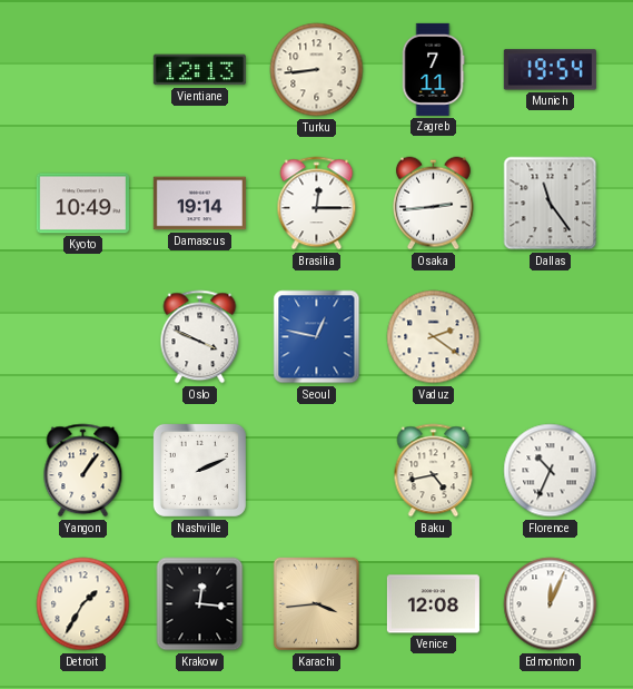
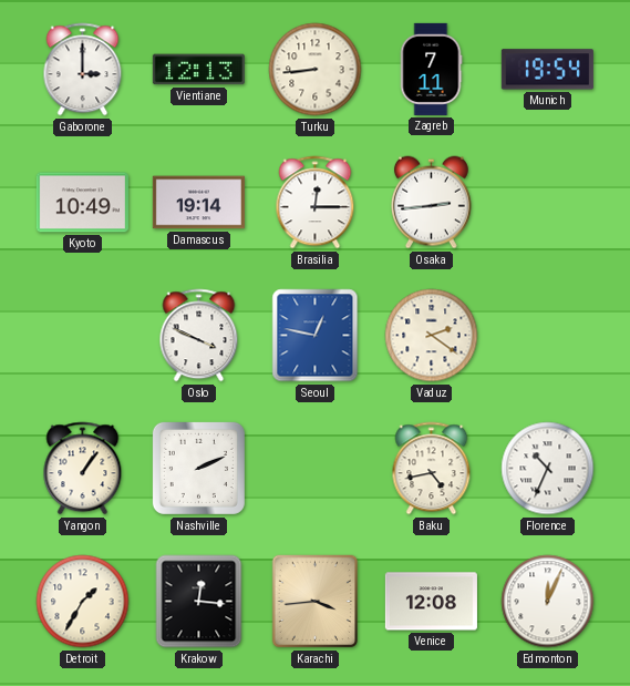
Gaborone: none -> 3:00
Dallas: 11:24 -> none
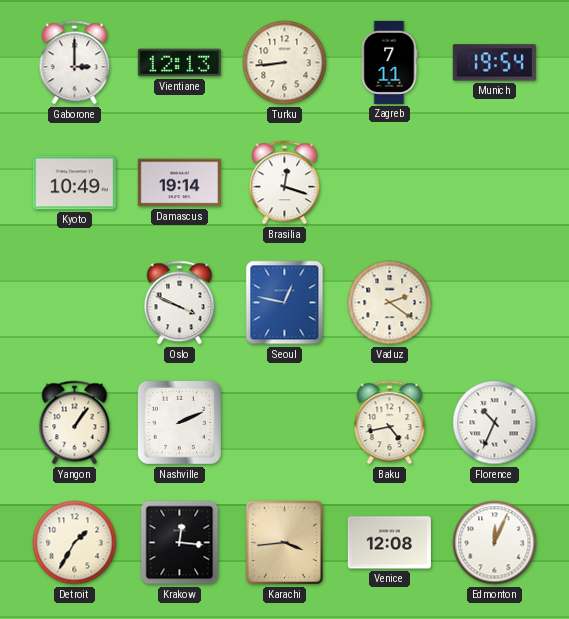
Brasilia: 12:15 -> 12:18
Osaka: 2:44 -> none
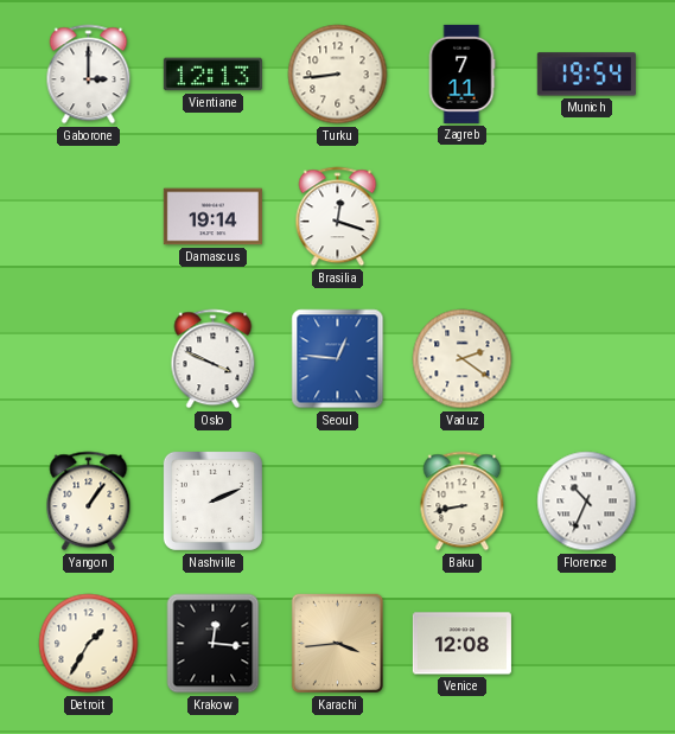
Kyoto: 10:49 -> none
Seoul: 12:47 -> 12:46
Baku: 4:43 -> 8:43
Edmonton: 12:04 -> none
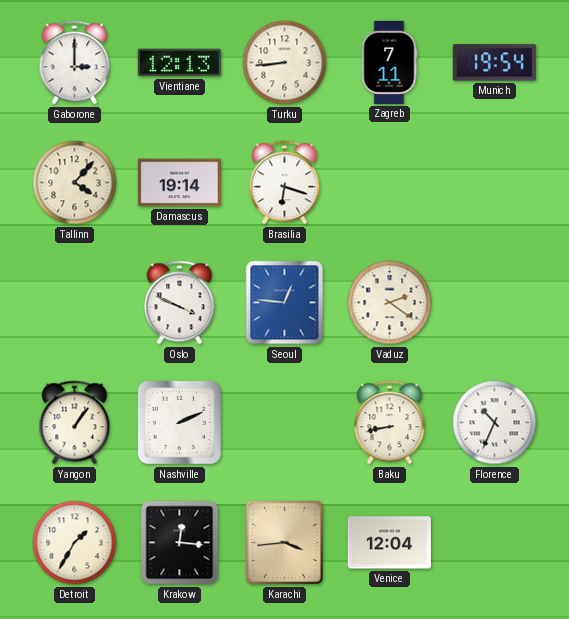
Tallinn: none -> 4:07
Brasilia: 12:18 -> 6:18
Venice: 12:08 -> 12:04
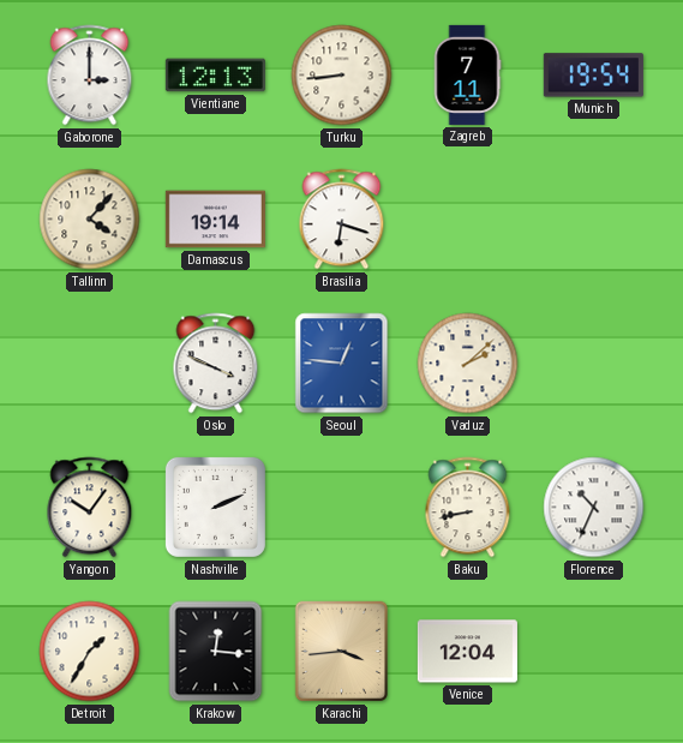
Vaduz: 2:21 -> 2:08
Yangon: 1:06 -> 10:06
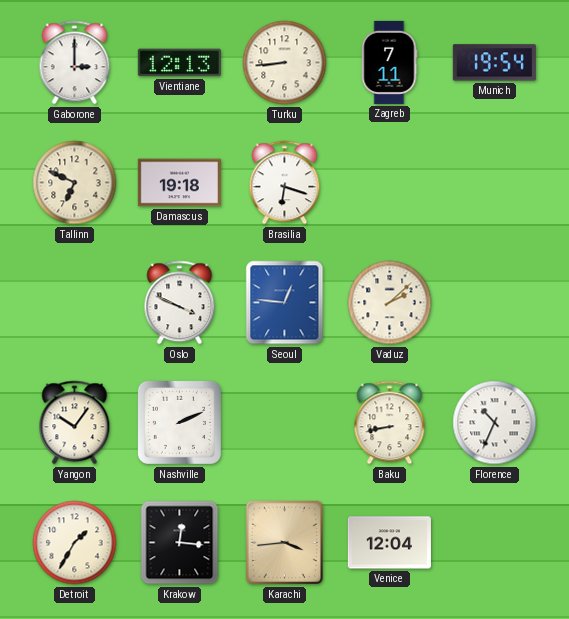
Tallinn: 4:07 -> 6:49
Damascus: 19:14 -> 19:18
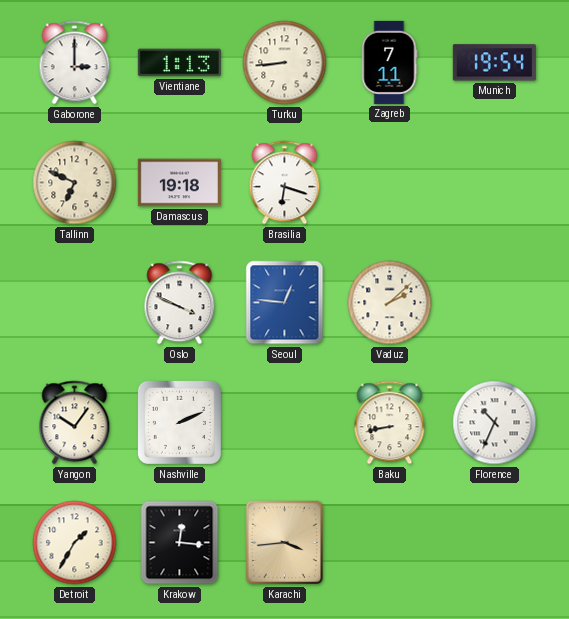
Vientiane: 12:13 -> 1:13
Venice: 12:04 -> none
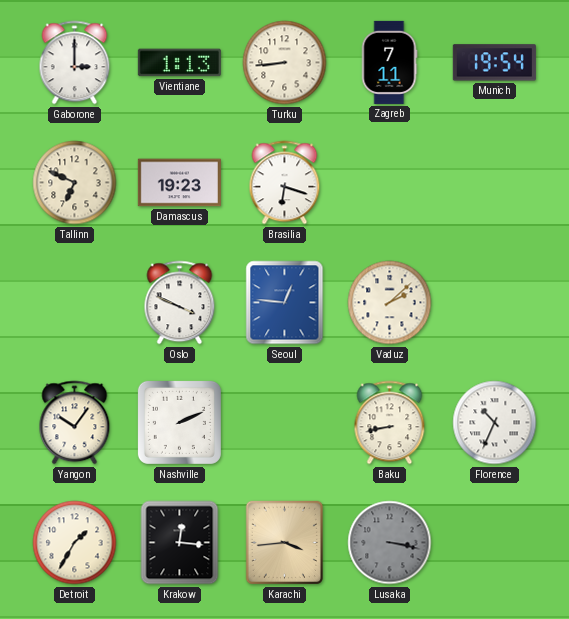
Damascus: 19:18 -> 19:23
Lusaka: none -> 3:17
